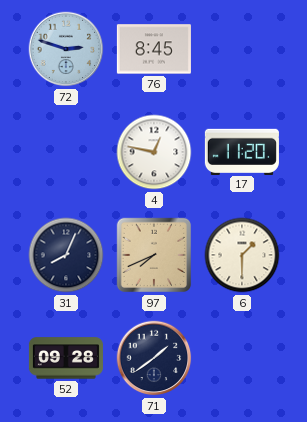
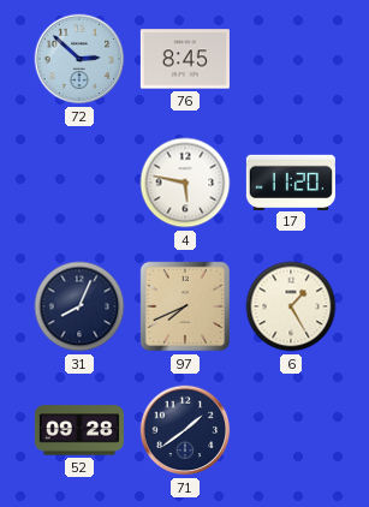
72: 2:48 -> 2:52
4: 12:47 -> 5:47
6: 1:30 -> 1:25
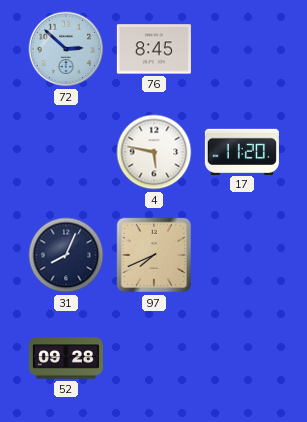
6: 1:25 -> none
71: 1:39 -> none
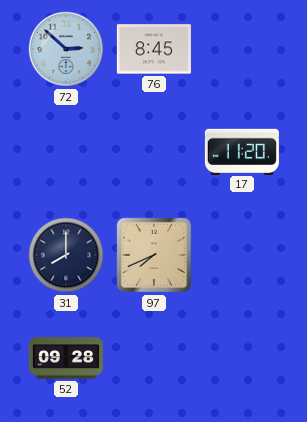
4: 5:47 -> none
31: 8:04 -> 8:00
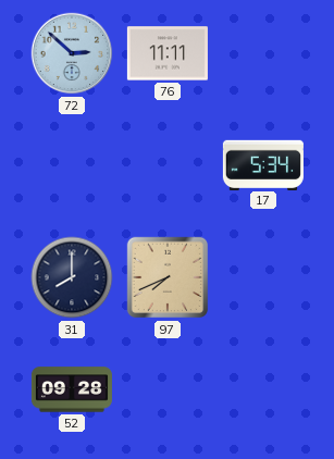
76: 8:45 -> 11:11
17: 11:20 -> 5:34
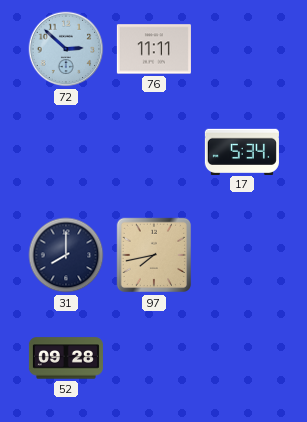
97: 7:41 -> 7:43
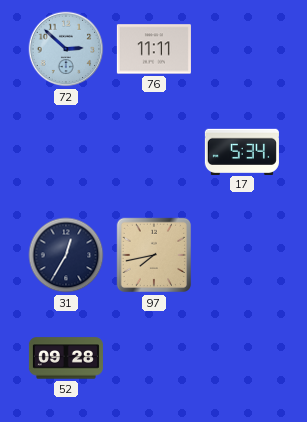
31: 8:00 -> 12:35
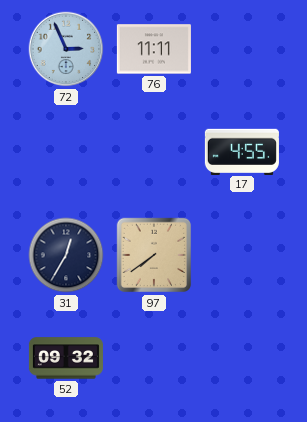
72: 2:52 -> 2:56
17: 5:34 -> 4:55
97: 7:43 -> 7:39
52: 09:28 -> 09:32
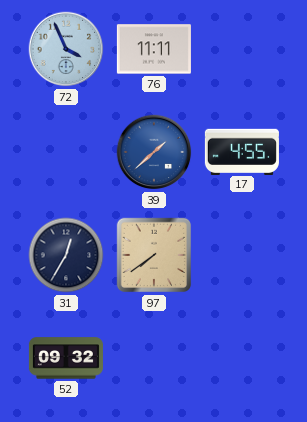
72: 2:56 -> 3:56
39: none -> 1:38
